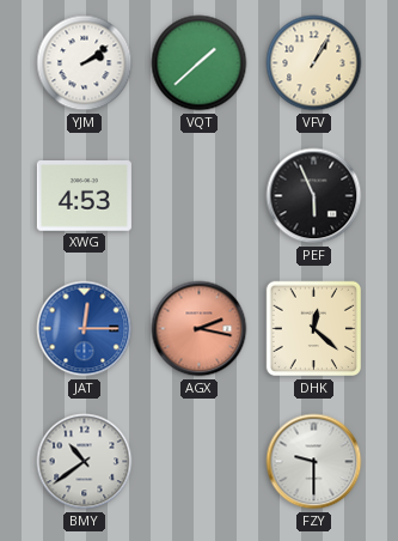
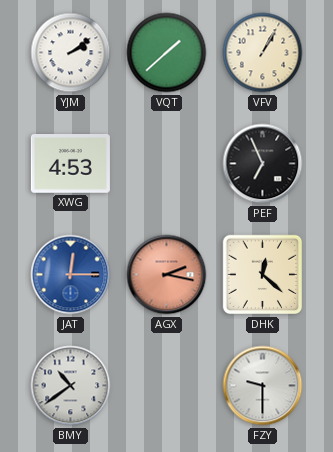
PEF: 5:56 -> 6:56
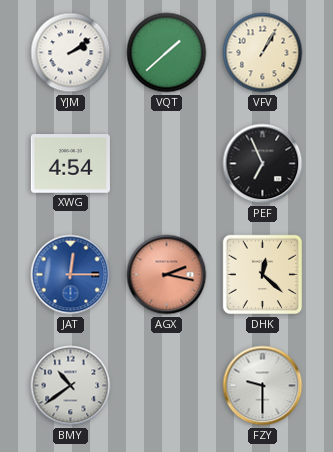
XWG: 4:53 -> 4:54
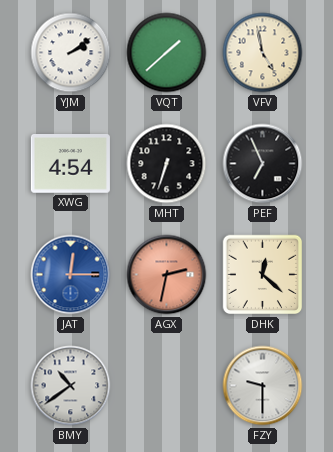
VFV: 1:05 -> 4:58
MHT: none -> 6:33
AGX: 2:17 -> 2:32
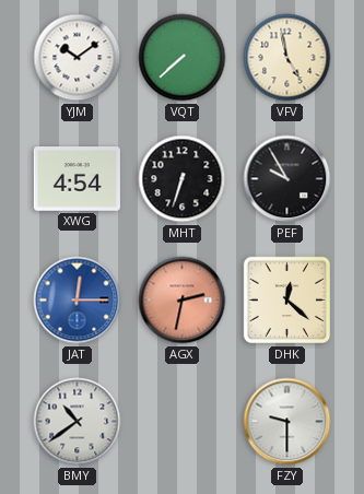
YJM: 2:09 -> 10:09
VQT: 1:38 -> 7:38
PEF: 6:56 -> 9:55
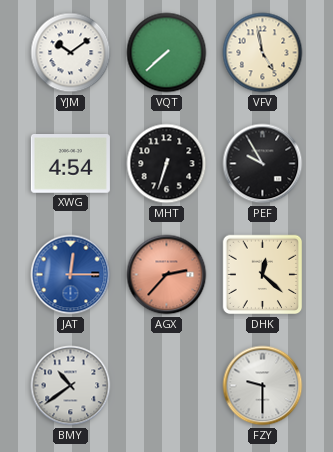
AGX: 2:32 -> 2:37
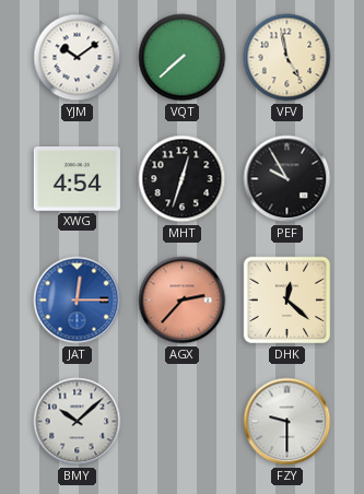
MHT: 6:33 -> 12:33
BMY: 10:39 -> 10:08
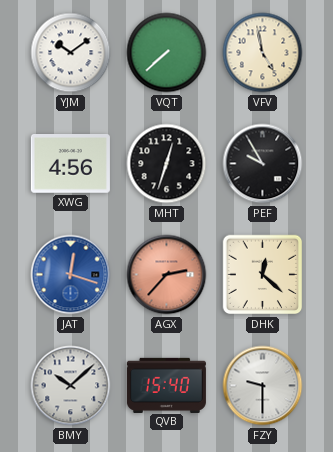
XWG: 4:54 -> 4:56
JAT: 12:15 -> 12:18
QVB: none -> 15:40
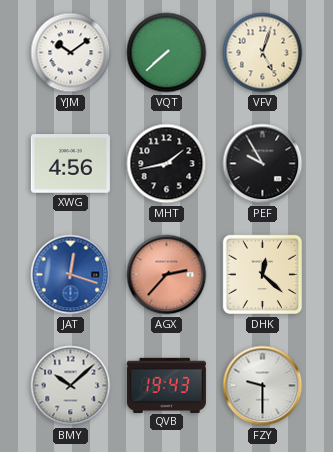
VFV: 4:58 -> 5:03
MHT: 12:33 -> 1:43
QVB: 15:40 -> 19:43
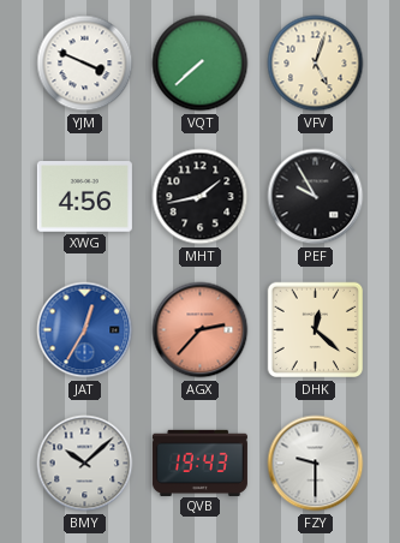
YJM: 10:09 -> 3:49
JAT: 12:18 -> 12:35
